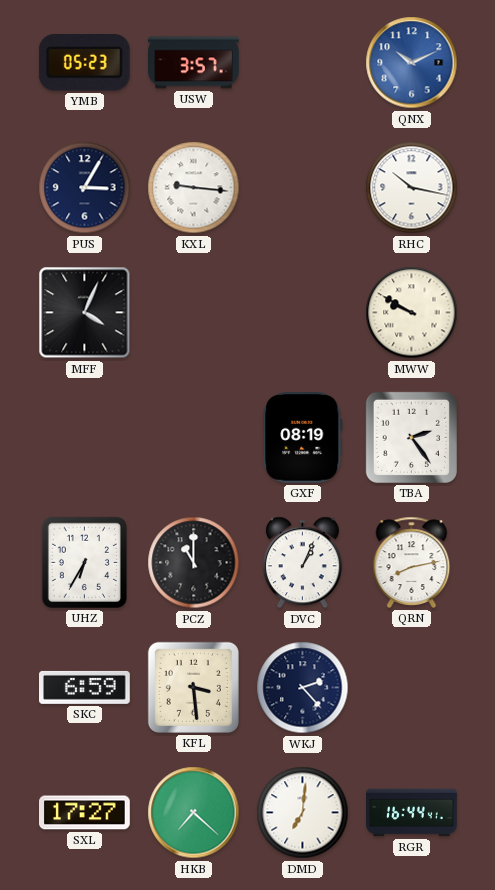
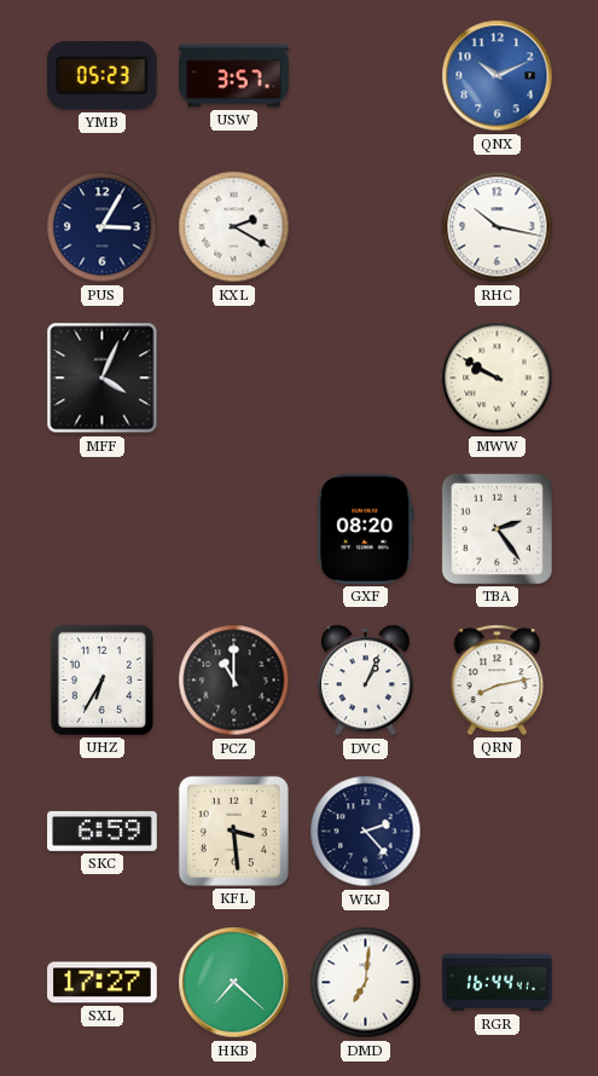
KXL: 9:16 -> 2:20
GXF: 08:19 -> 08:20
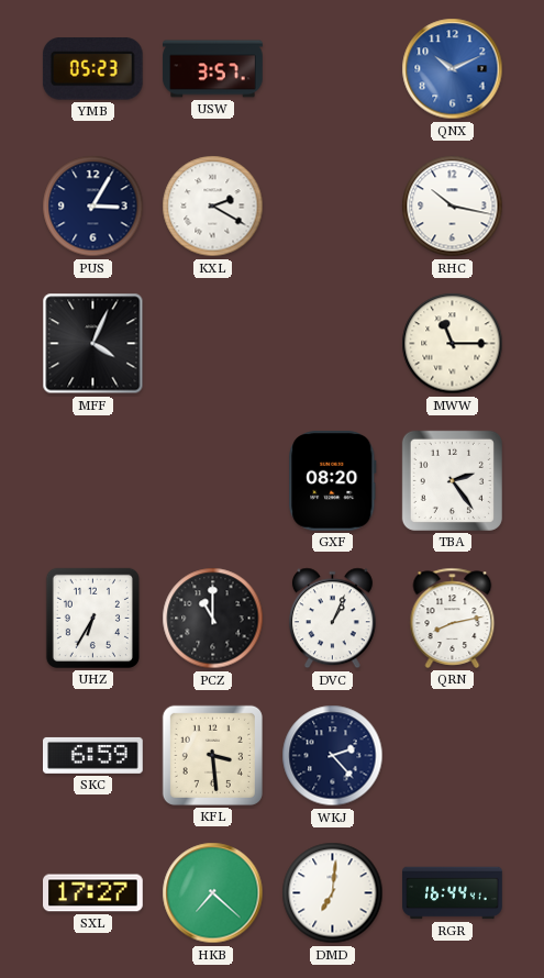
MWW: 9:50 -> 11:15
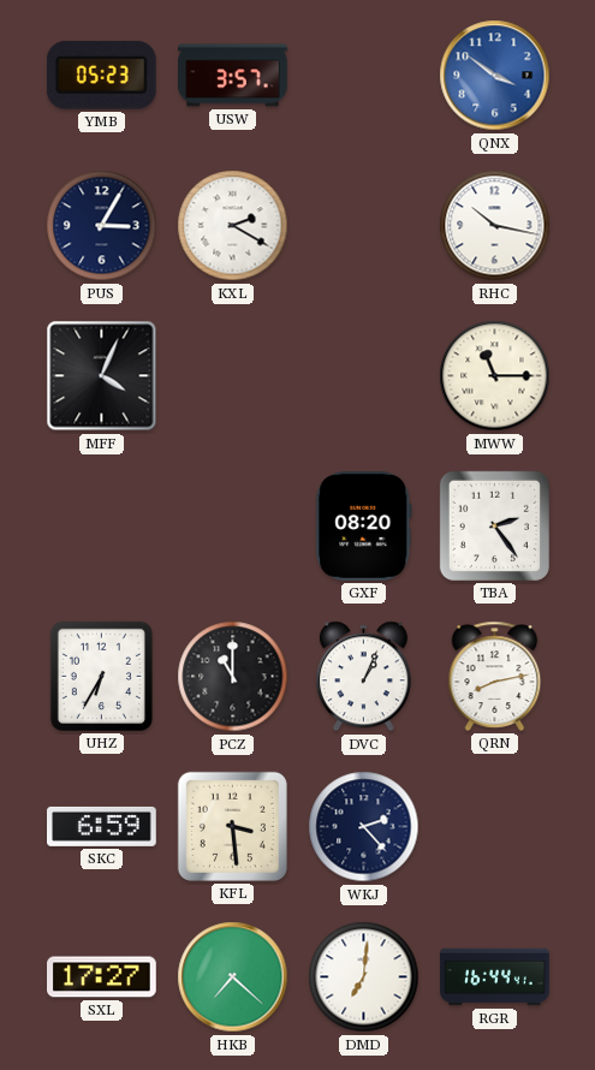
QNX: 10:11 -> 3:51
